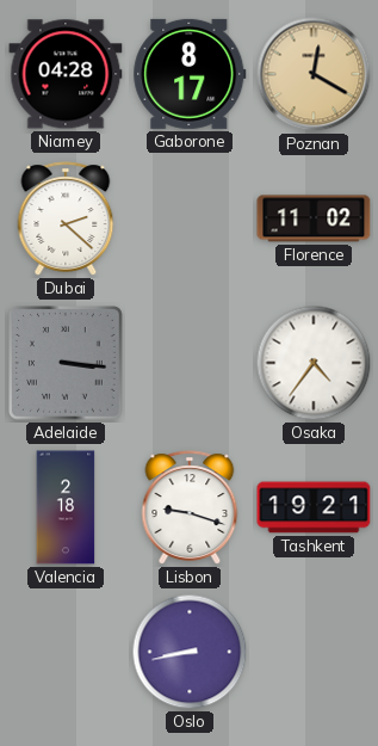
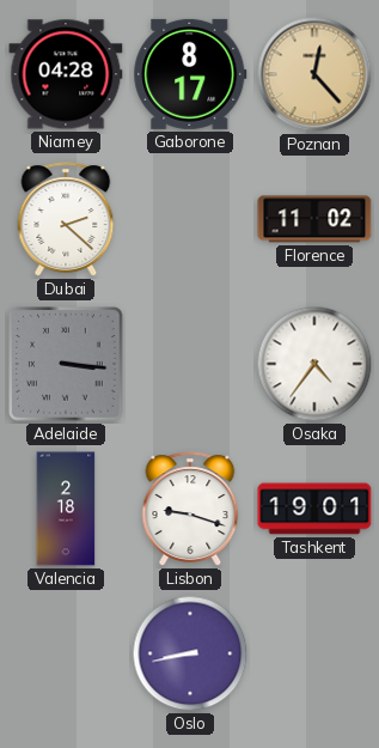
Poznan: 12:20 -> 12:23
Tashkent: 19:21 -> 19:01
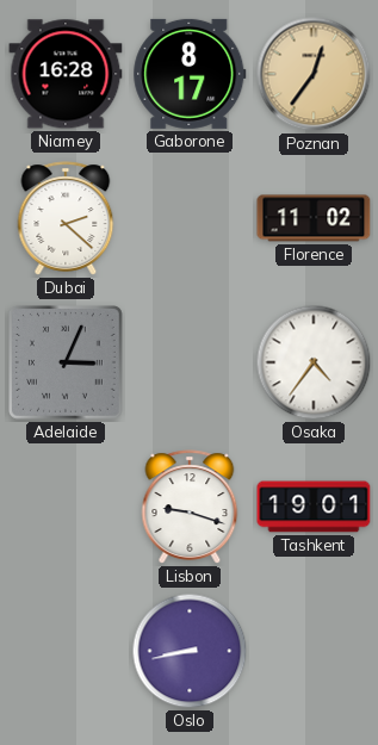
Niamey: 04:28 -> 16:28
Poznan: 12:23 -> 12:36
Adelaide: 3:16 -> 3:04
Valencia: 2:18 -> none
